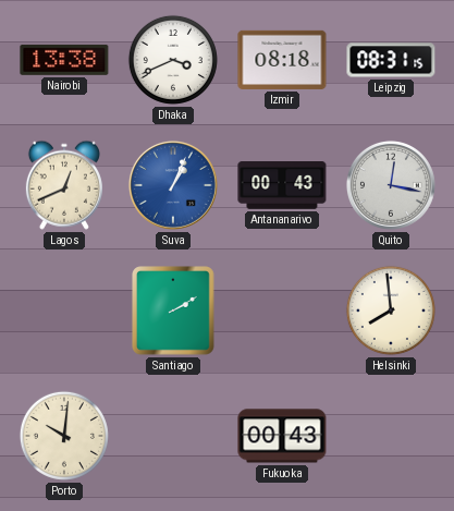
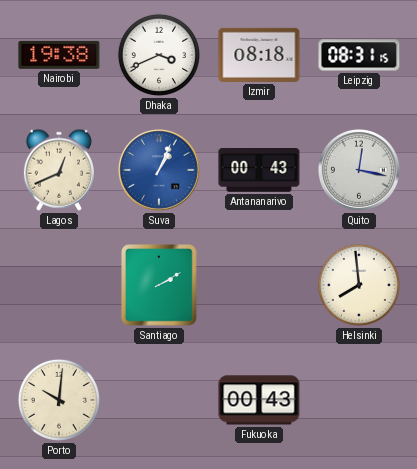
Nairobi: 13:38 -> 19:38
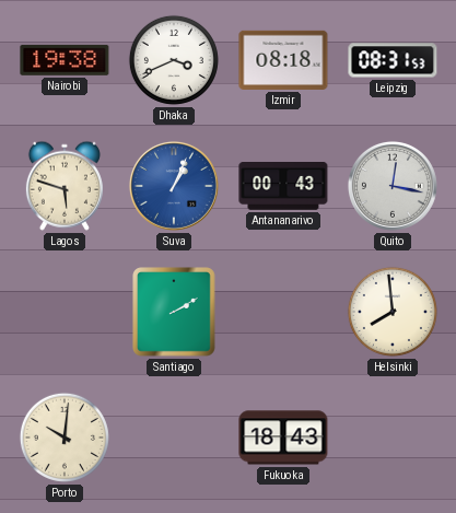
Leipzig: 08:31:15 -> 08:31:53
Lagos: 12:41 -> 5:48
Fukuoka: 00:43 -> 18:43
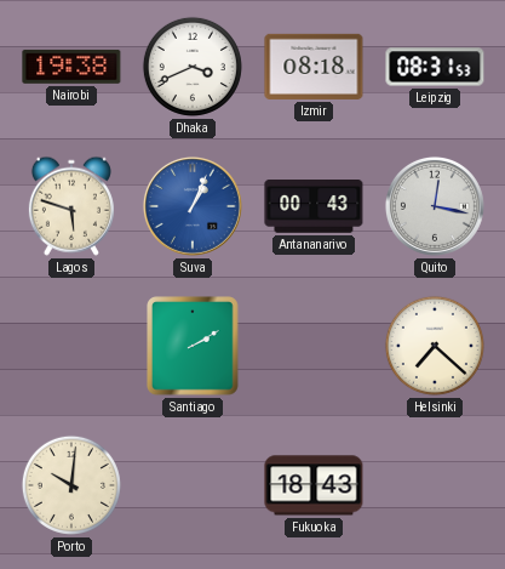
Helsinki: 7:59 -> 7:22
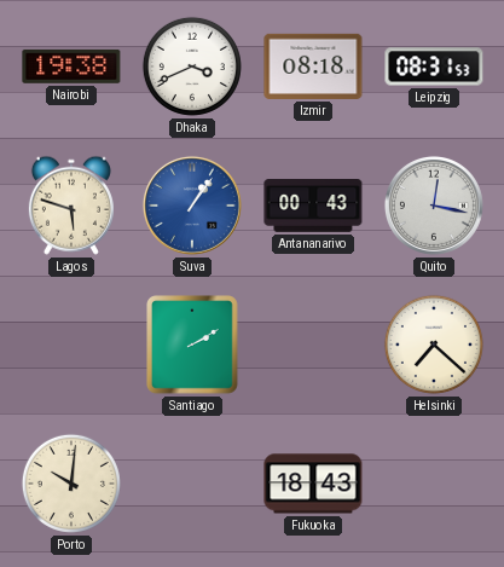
Suva: 1:04 -> 1:06
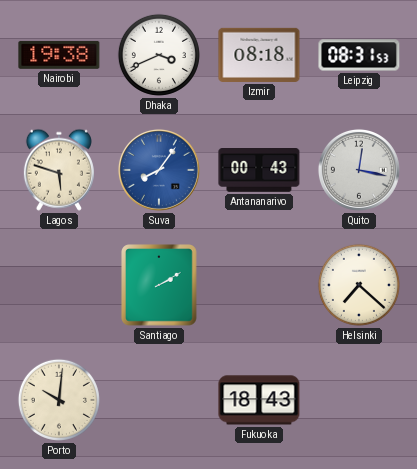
Suva: 1:06 -> 8:06
